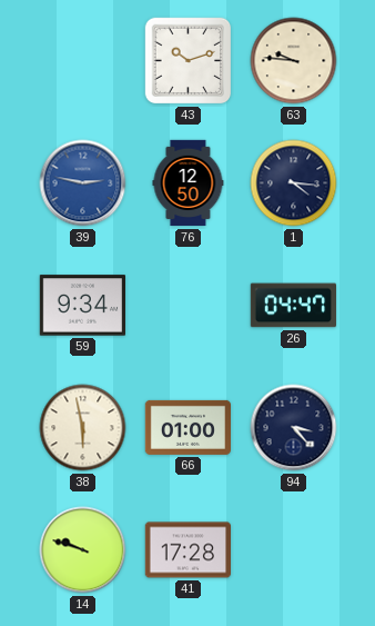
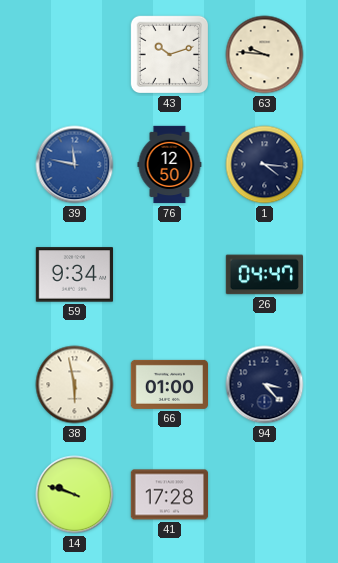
39: 2:47 -> 11:47
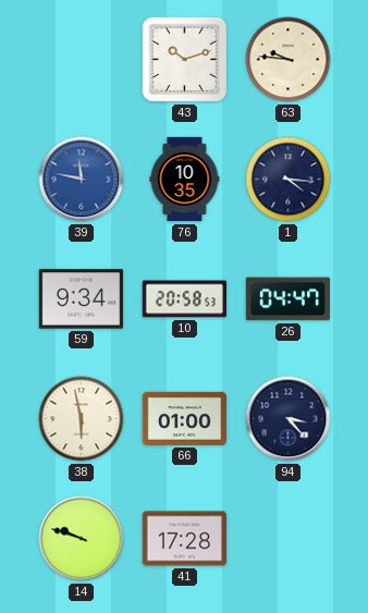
76: 12:50 -> 10:35
10: none -> 20:58
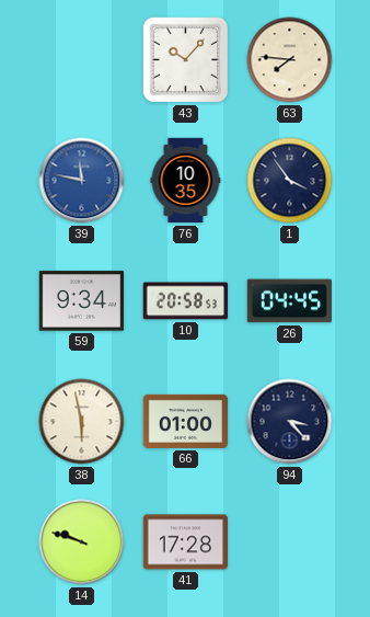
43: 10:12 -> 10:07
63: 9:46 -> 7:46
1: 4:16 -> 3:54
26: 04:47 -> 04:45
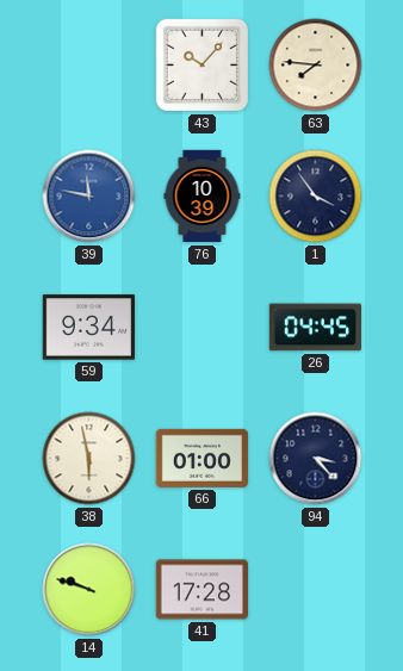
76: 10:35 -> 10:39
10: 20:58 -> none
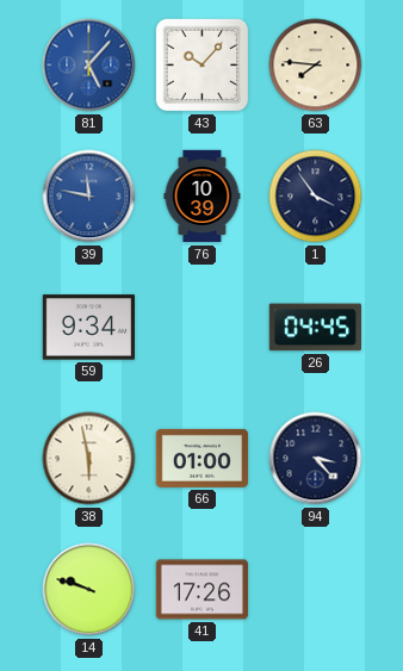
81: none -> 5:07
41: 17:28 -> 17:26
